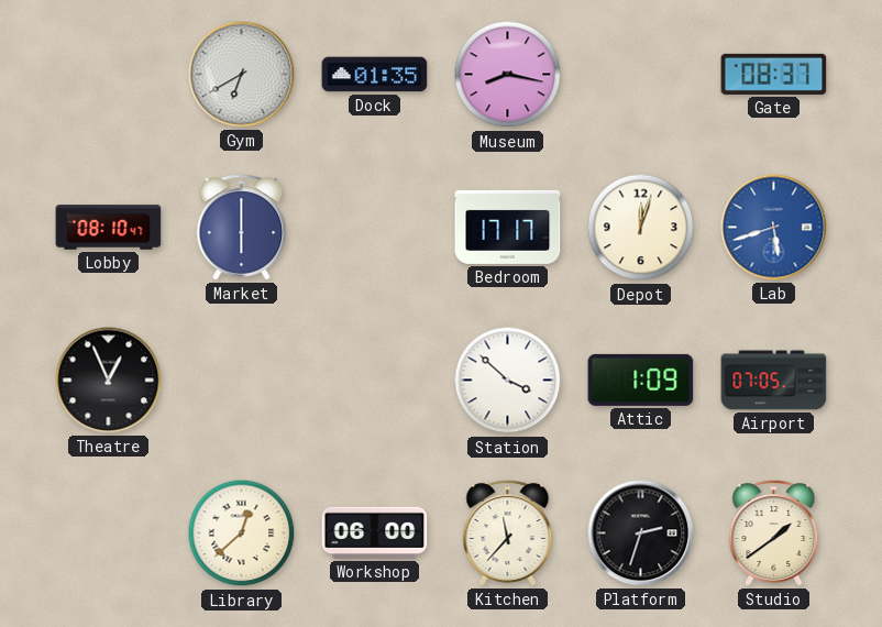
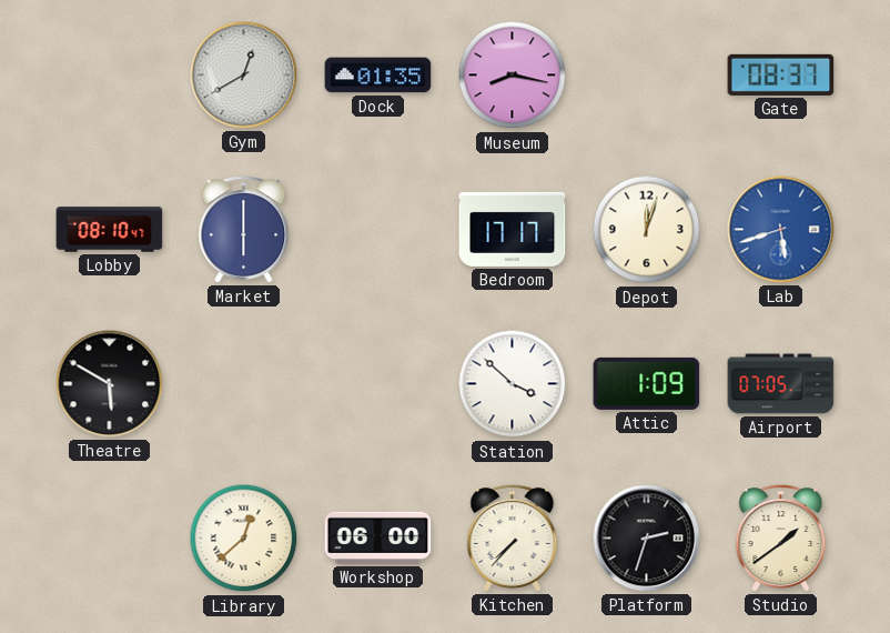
Gym: 6:40 -> 12:40
Theatre: 12:56 -> 5:50
Kitchen: 11:37 -> 7:37
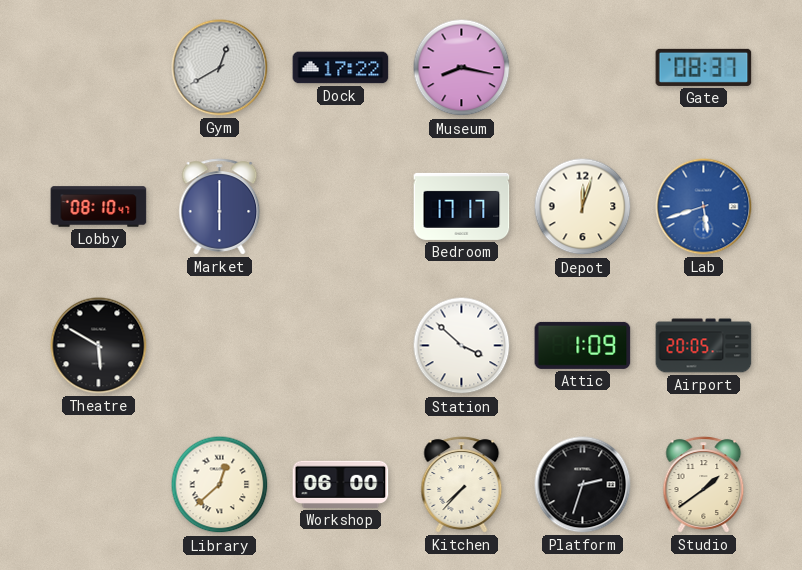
Dock: 01:35 -> 17:22
Airport: 07:05 -> 20:05
